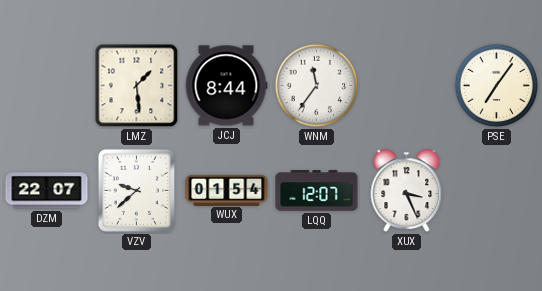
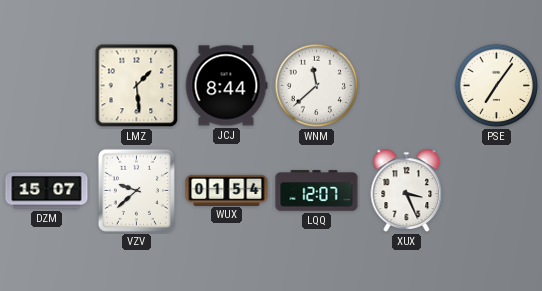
WNM: 11:36 -> 11:38
DZM: 22:07 -> 15:07
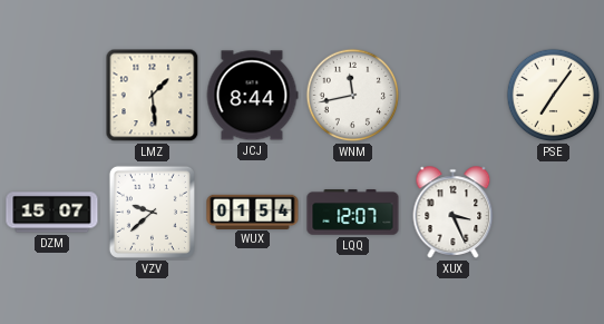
WNM: 11:38 -> 11:43
